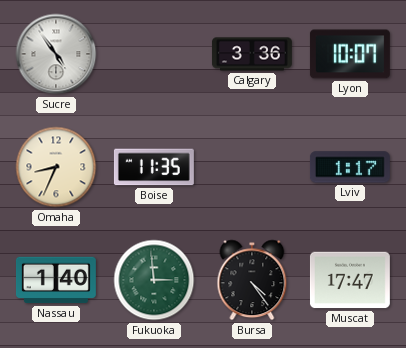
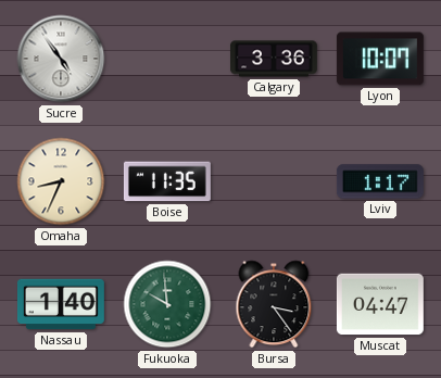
Fukuoka: 2:59 -> 9:59
Bursa: 4:24 -> 3:24
Muscat: 17:47 -> 04:47
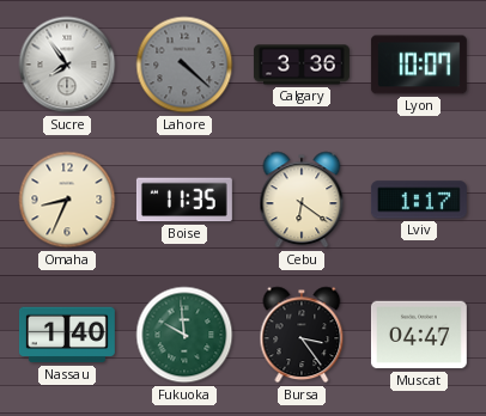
Sucre: 4:54 -> 7:54
Lahore: none -> 4:22
Cebu: none -> 6:21
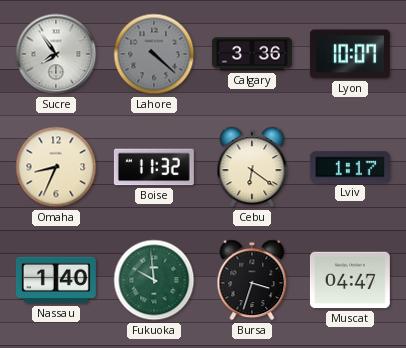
Boise: 11:35 -> 11:32
Bursa: 3:24 -> 3:33
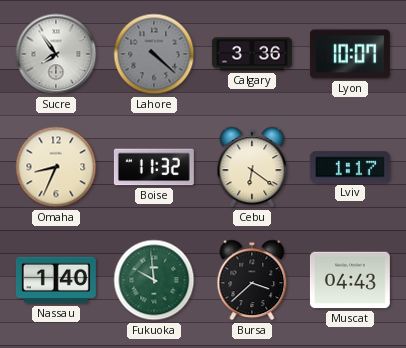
Bursa: 3:33 -> 3:38
Muscat: 04:47 -> 04:43
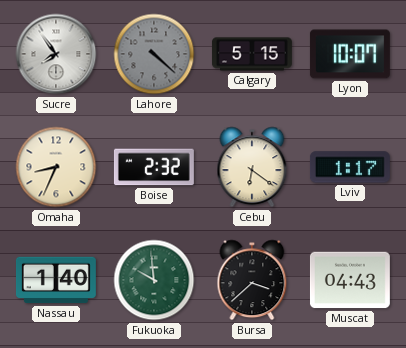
Calgary: 3:36 -> 5:15
Boise: 11:32 -> 2:32
